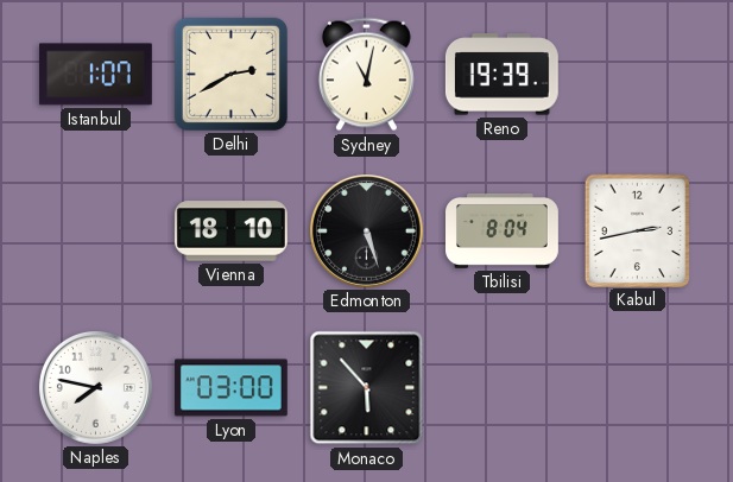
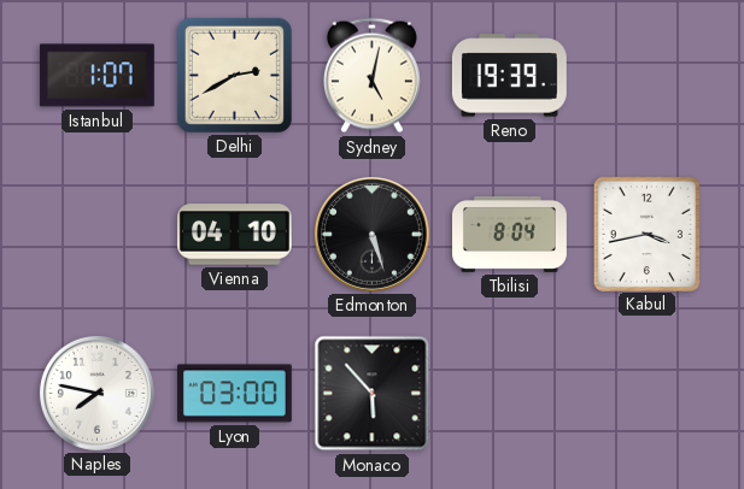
Sydney: 11:02 -> 5:02
Vienna: 18:10 -> 04:10
Kabul: 2:43 -> 3:43
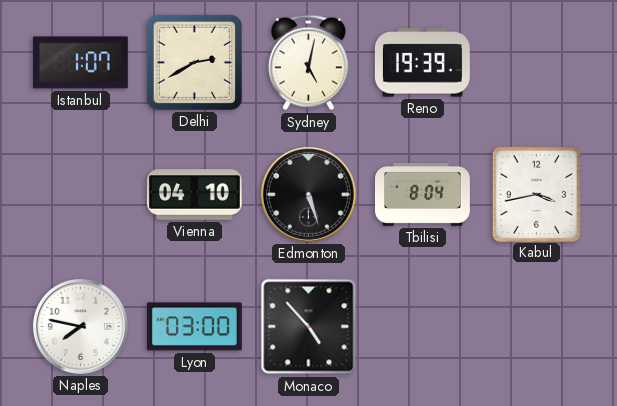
Monaco: 5:53 -> 4:53
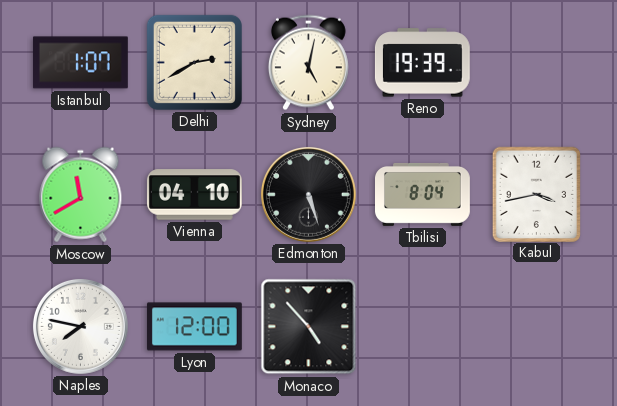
Moscow: none -> 11:40
Lyon: 03:00 -> 12:00
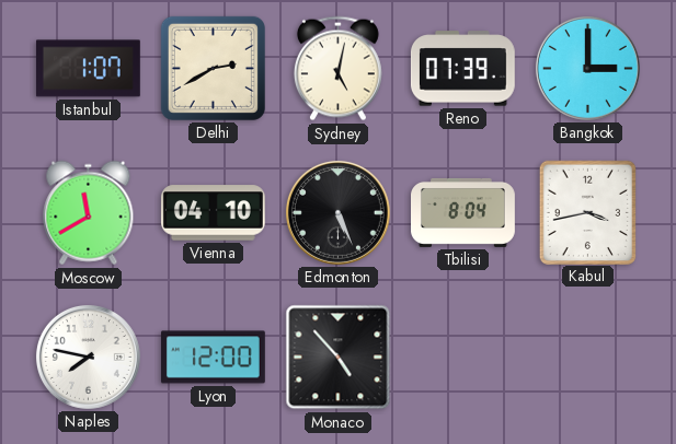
Reno: 19:39 -> 07:39
Bangkok: none -> 3:00
Edmonton: 5:27 -> 5:26
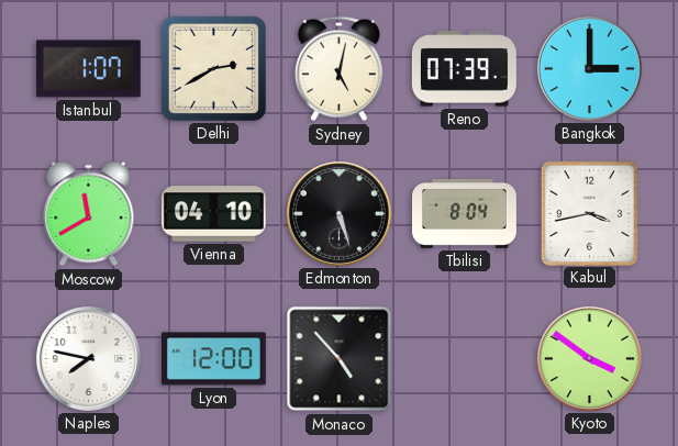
Edmonton: 5:26 -> 5:27
Kyoto: none -> 3:51
